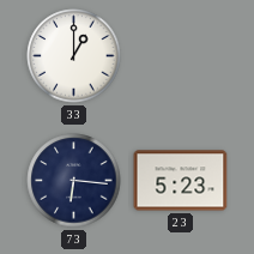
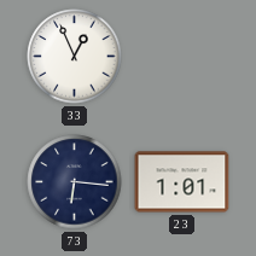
33: 1:00 -> 12:56
23: 5:23 -> 1:01
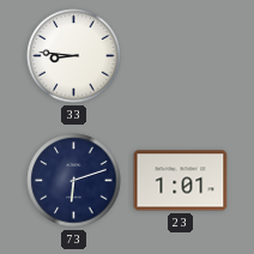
33: 12:56 -> 8:46
73: 6:16 -> 6:12
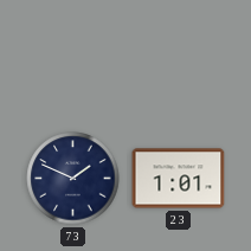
33: 8:46 -> none
73: 6:12 -> 1:49
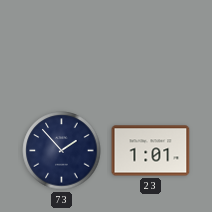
73: 1:49 -> 1:53
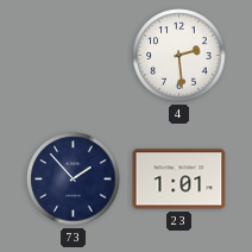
4: none -> 2:29
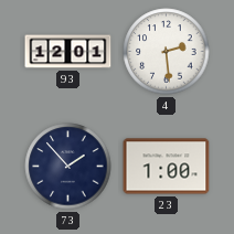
93: none -> 12:01
23: 1:01 -> 1:00
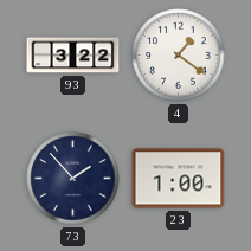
93: 12:01 -> 3:22
4: 2:29 -> 1:21
